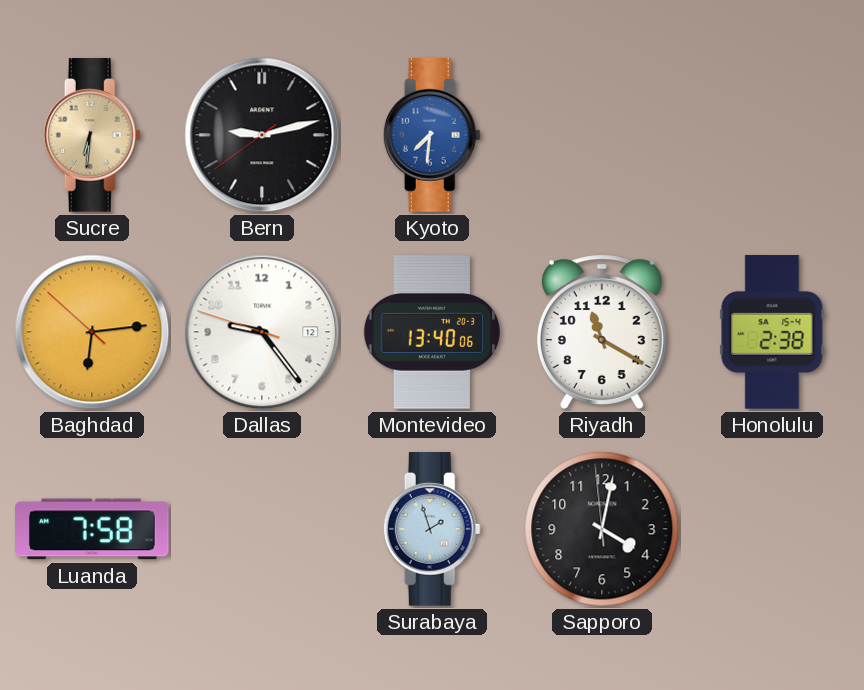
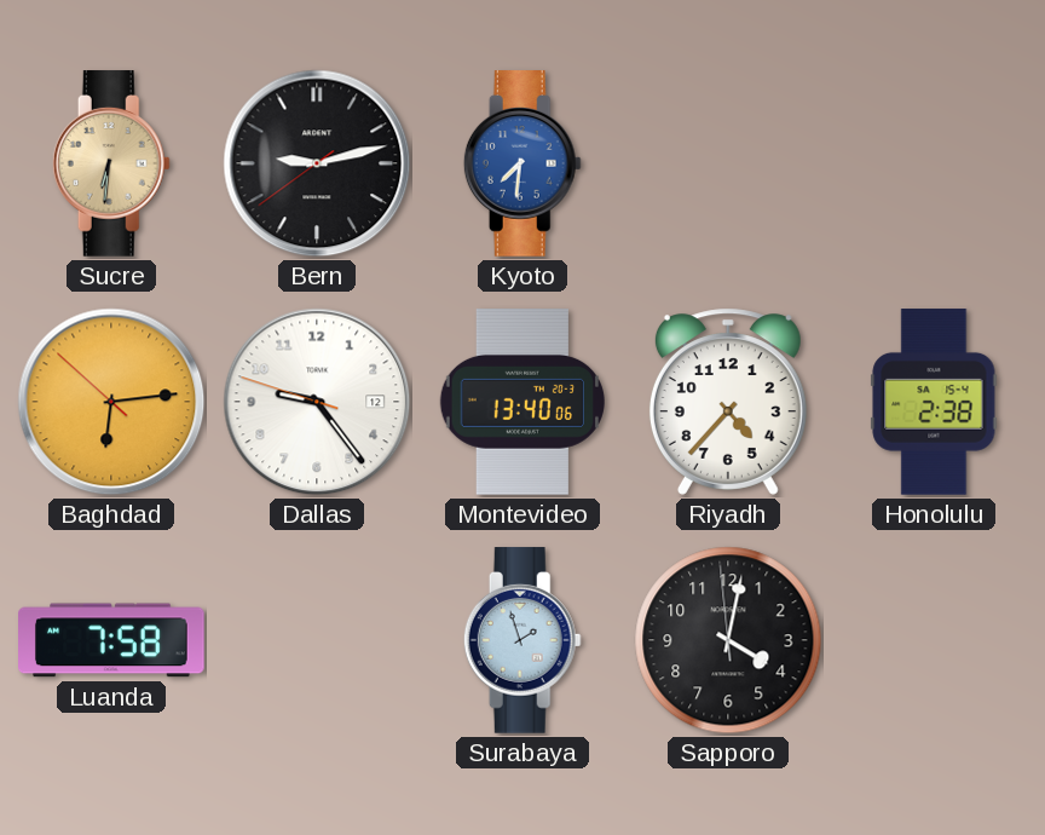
Riyadh: 11:20 -> 4:37
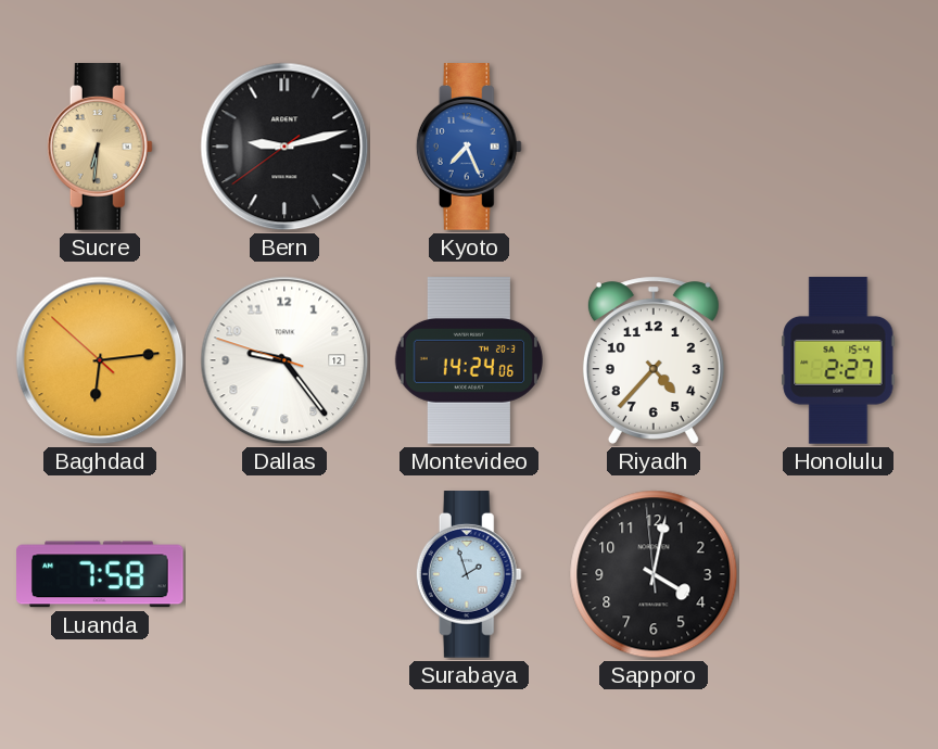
Kyoto: 7:31 -> 7:26
Montevideo: 13:40 -> 14:24
Honolulu: 2:38 -> 2:27
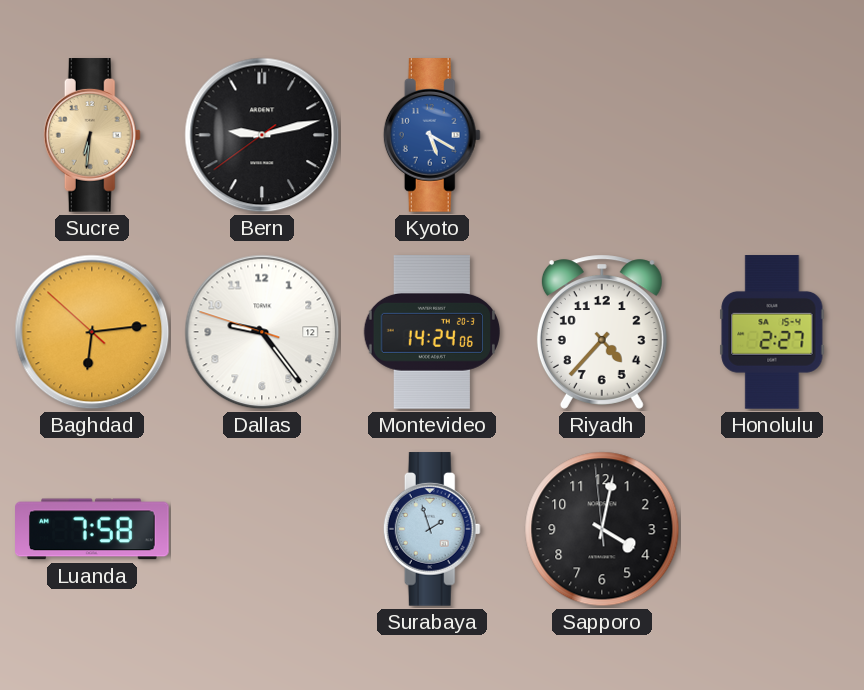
Kyoto: 7:26 -> 5:20
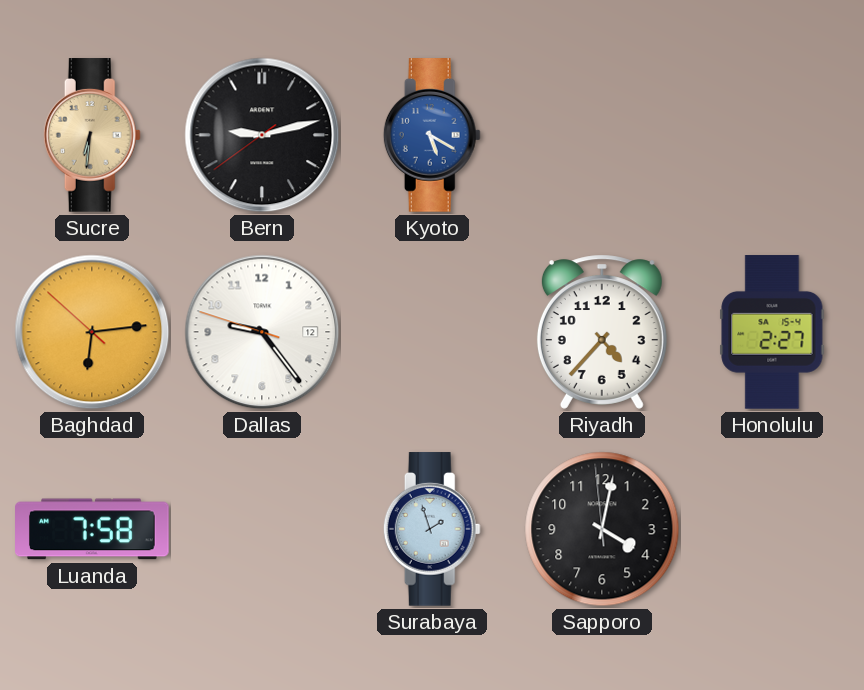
Montevideo: 14:24 -> none
